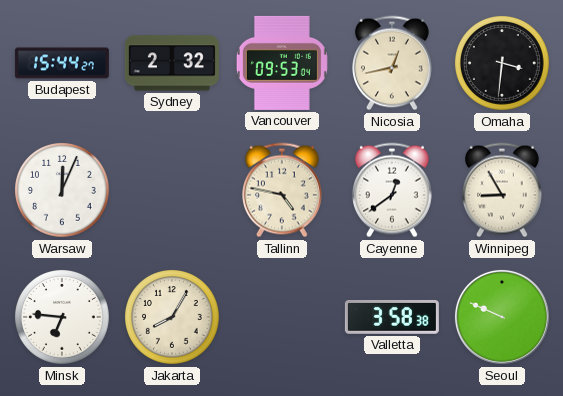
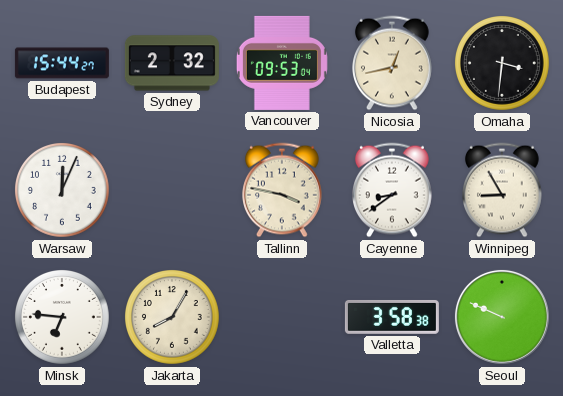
Tallinn: 4:47 -> 3:47
Cayenne: 12:39 -> 8:39
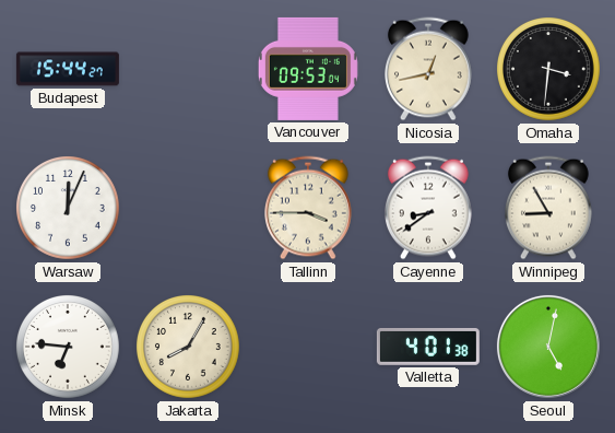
Sydney: 2:32 -> none
Tallinn: 3:47 -> 3:45
Valletta: 3:58 -> 4:01
Seoul: 9:49 -> 5:02
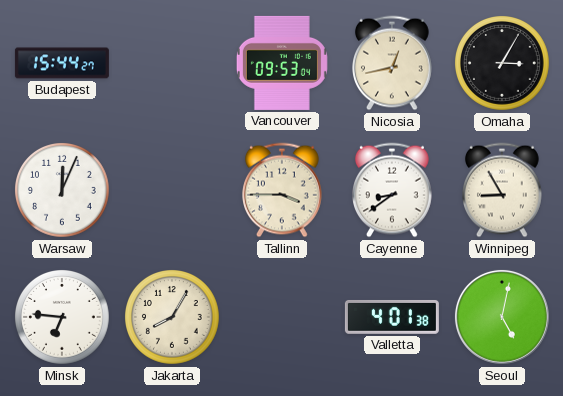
Omaha: 3:31 -> 3:05
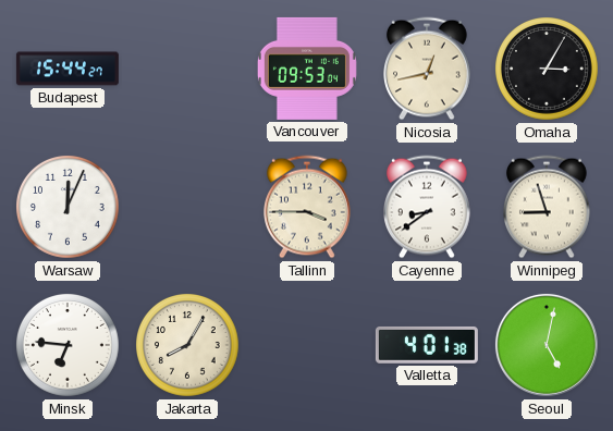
Winnipeg: 8:55 -> 8:57
